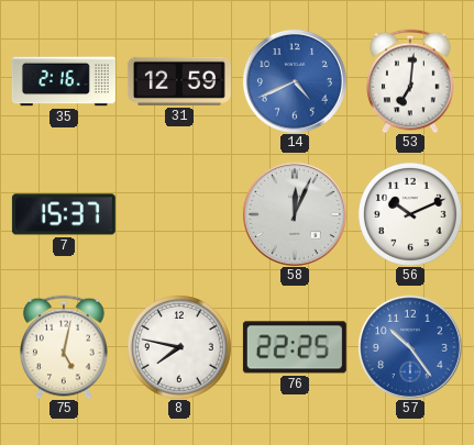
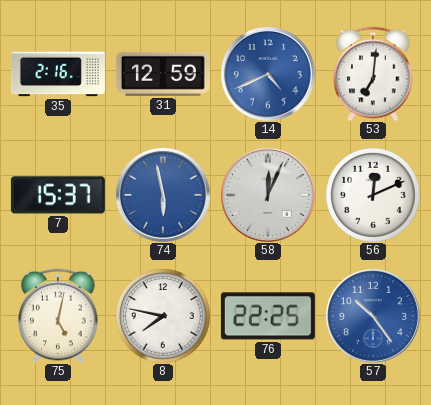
74: none -> 5:58
56: 10:11 -> 12:11
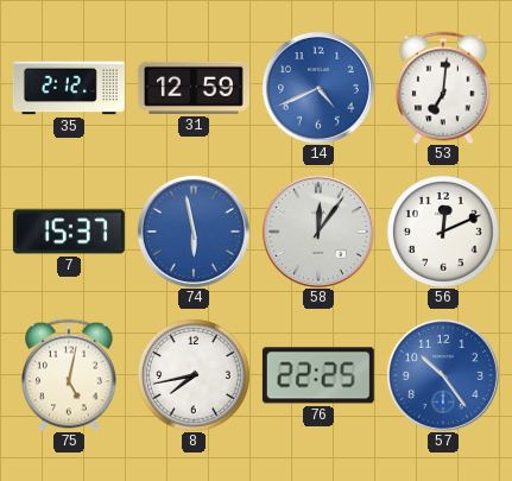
35: 2:16 -> 2:12
58: 12:04 -> 12:06
8: 7:47 -> 7:43
